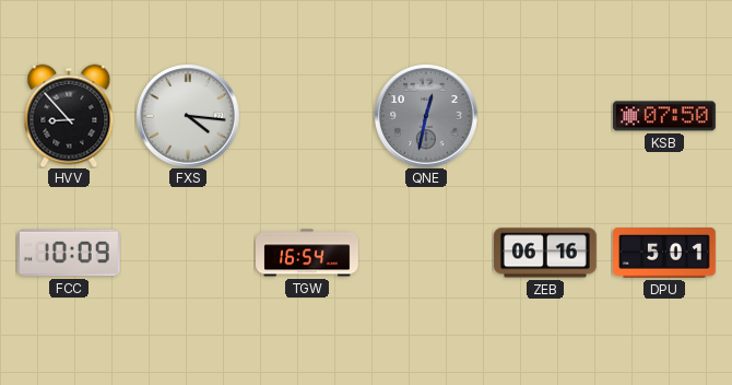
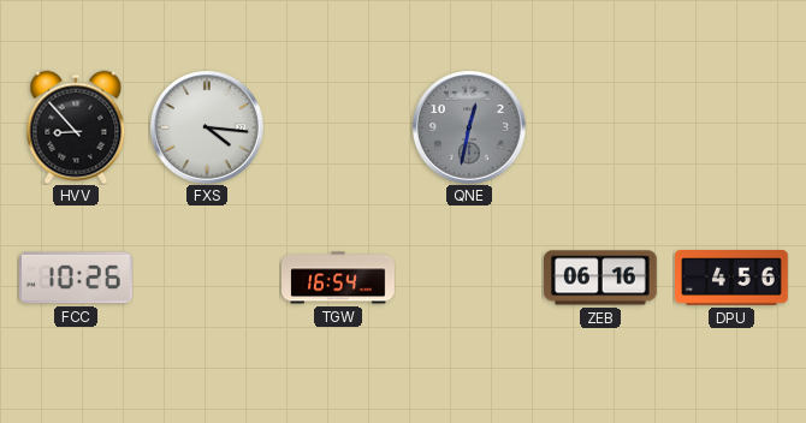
KSB: 07:50 -> none
FCC: 10:09 -> 10:26
DPU: 5:01 -> 4:56
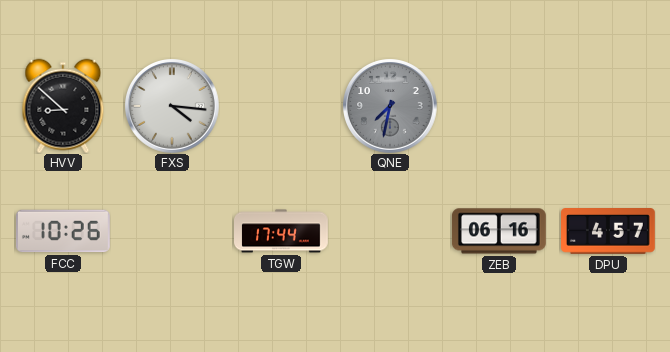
HVV: 8:53 -> 8:52
QNE: 12:32 -> 7:32
TGW: 16:54 -> 17:44
DPU: 4:56 -> 4:57
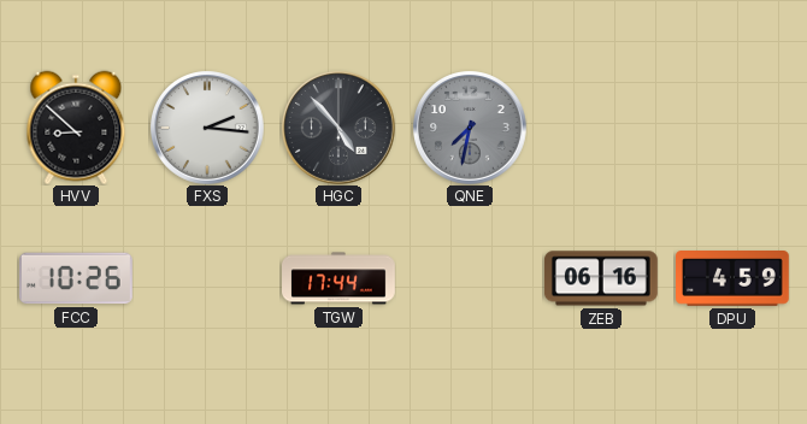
FXS: 4:16 -> 2:16
HGC: none -> 4:53
DPU: 4:57 -> 4:59
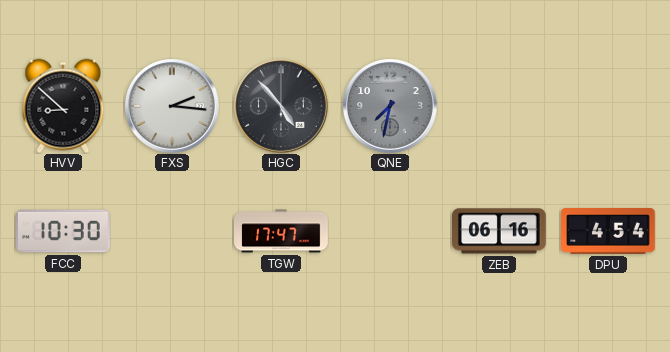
FCC: 10:26 -> 10:30
TGW: 17:44 -> 17:47
DPU: 4:59 -> 4:54
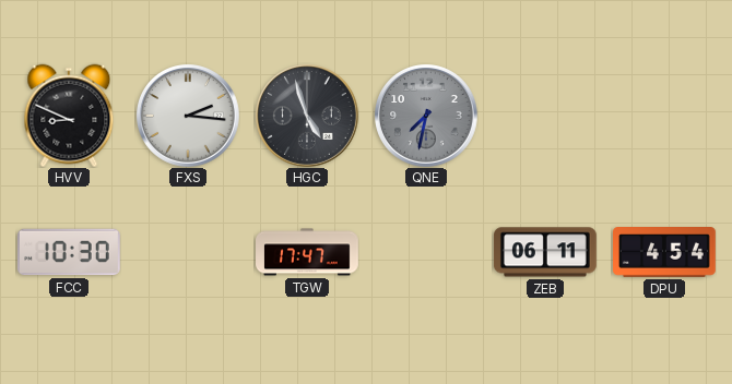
HVV: 8:52 -> 8:49
HGC: 4:53 -> 4:57
ZEB: 06:16 -> 06:11
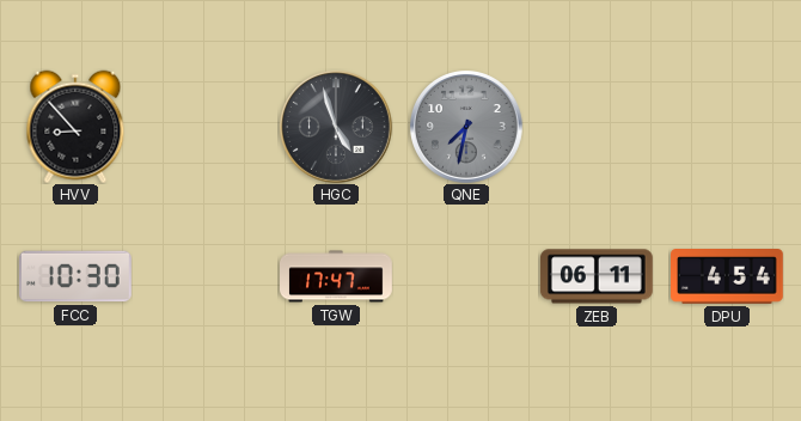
HVV: 8:49 -> 8:53
FXS: 2:16 -> none
